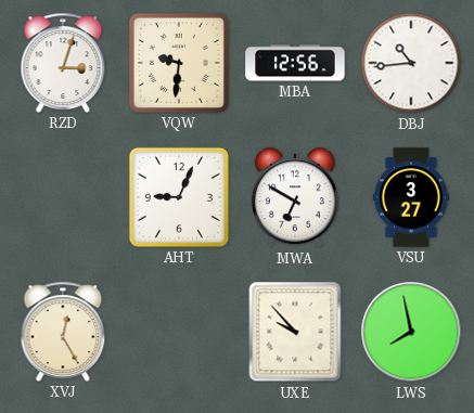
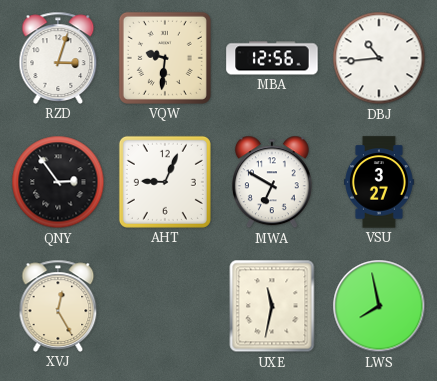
QNY: none -> 2:54
UXE: 9:53 -> 11:32
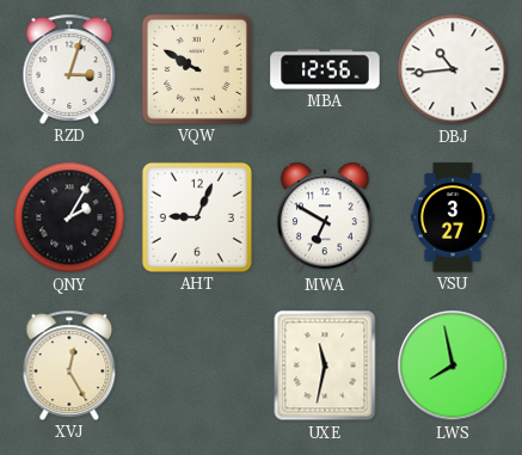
VQW: 9:31 -> 9:50
QNY: 2:54 -> 2:05
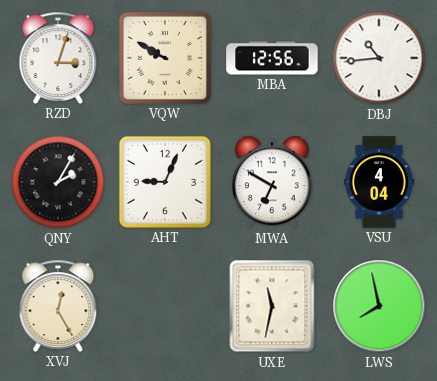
VSU: 3:27 -> 4:04
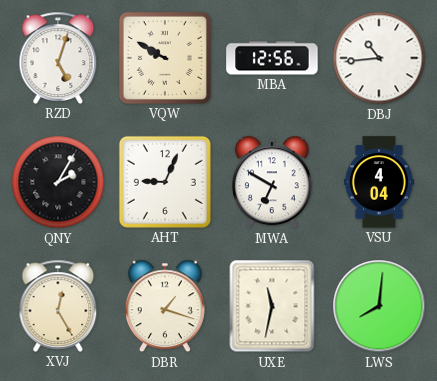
RZD: 3:03 -> 5:03
DBR: none -> 1:18
LWS: 7:58 -> 8:01
